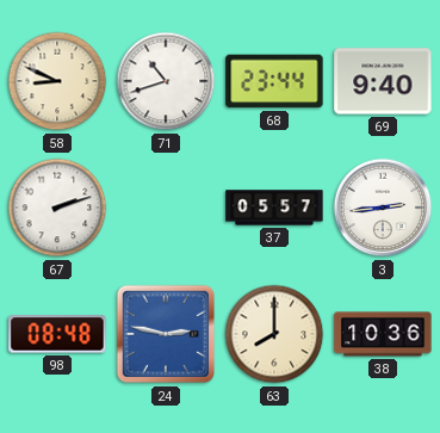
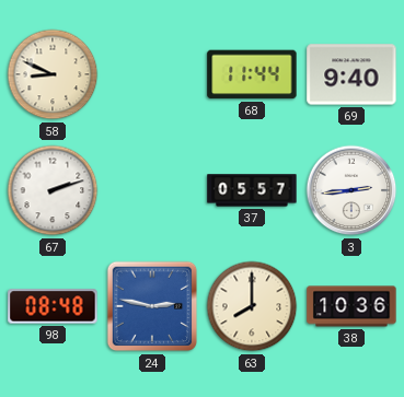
71: 10:42 -> none
68: 23:44 -> 11:44
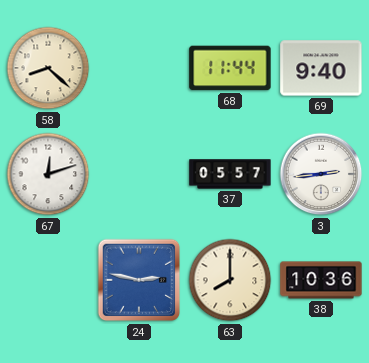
58: 8:49 -> 8:22
67: 2:12 -> 12:12
98: 08:48 -> none
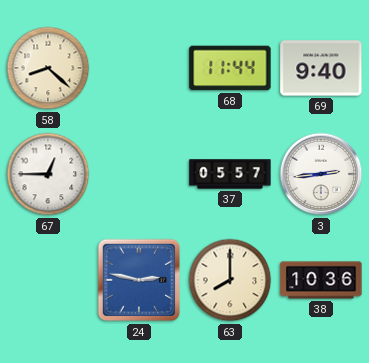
67: 12:12 -> 12:45
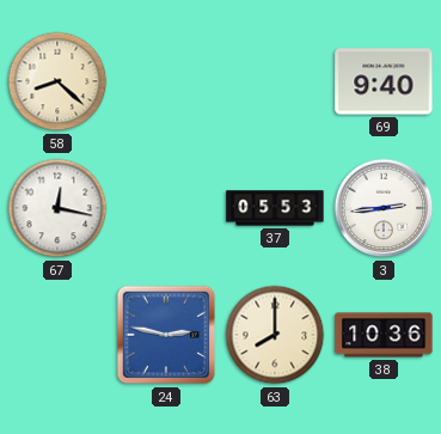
68: 11:44 -> none
67: 12:45 -> 12:17
37: 05:57 -> 05:53
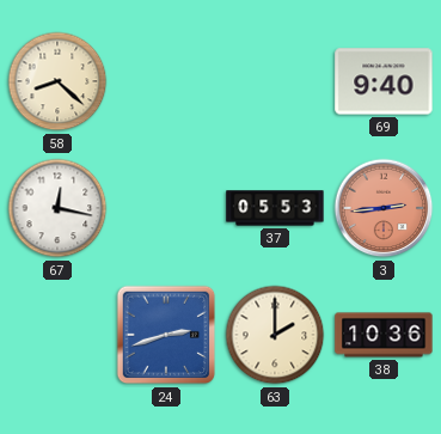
3 dial: white -> salmon
24: 2:47 -> 2:42
63: 8:00 -> 2:00
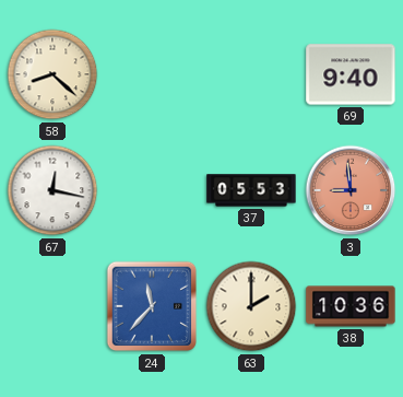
3: 2:44 -> 8:59
24: 2:42 -> 11:37
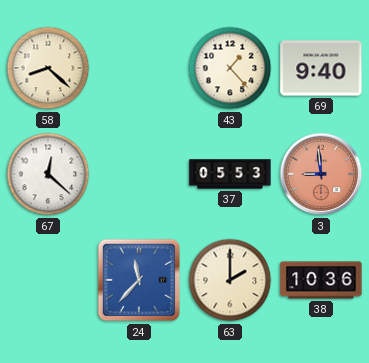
43: none -> 1:23
67: 12:17 -> 12:22
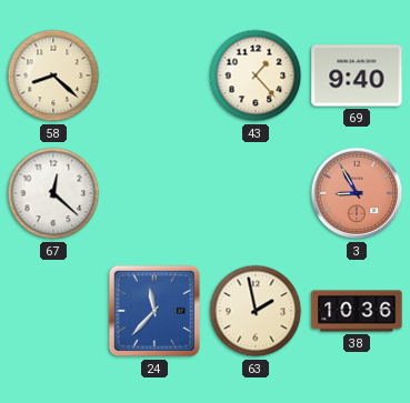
37: 05:53 -> none
3: 8:59 -> 8:55
63: 2:00 -> 1:58
